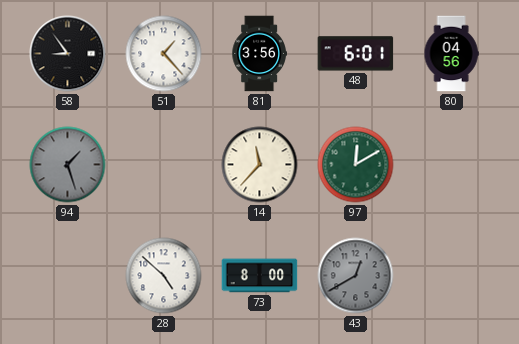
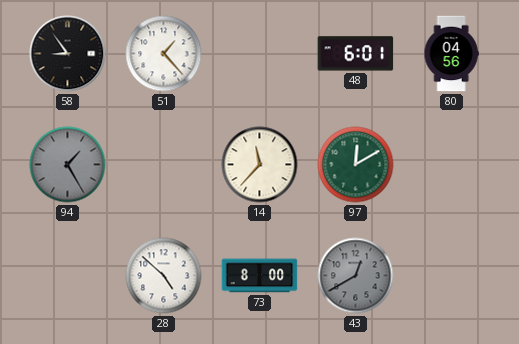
81: 3:56 -> none
94: 1:27 -> 1:25
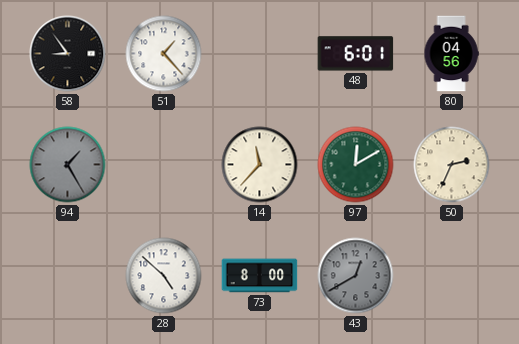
50: none -> 2:34
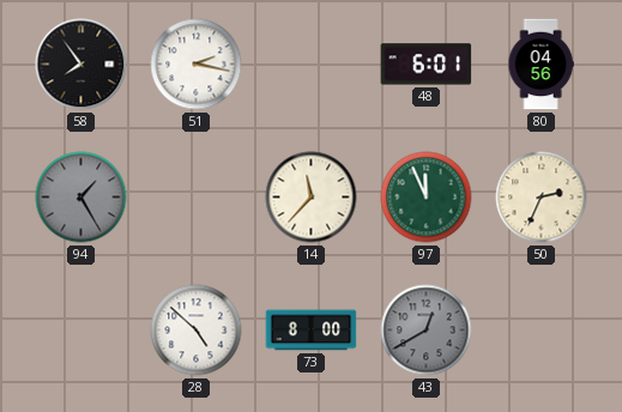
58: 8:54 -> 7:54
51: 1:23 -> 2:17
97: 12:10 -> 11:56
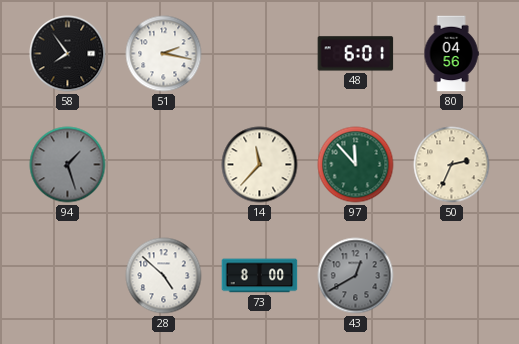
94: 1:25 -> 1:27
97: 11:56 -> 11:53
